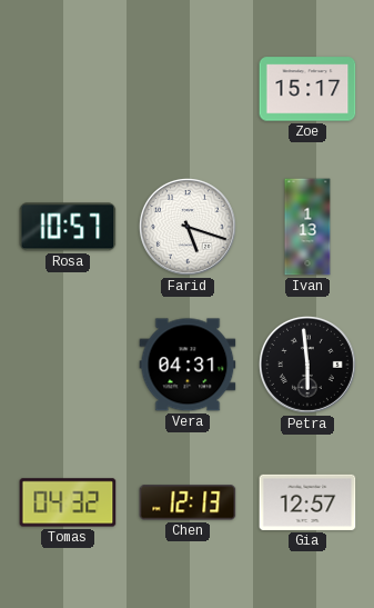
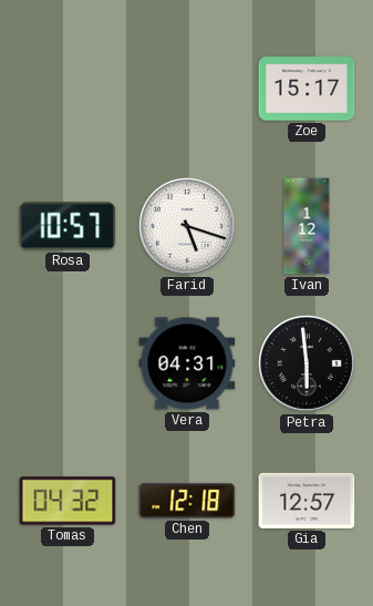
Ivan: 1:13 -> 1:12
Chen: 12:13 -> 12:18
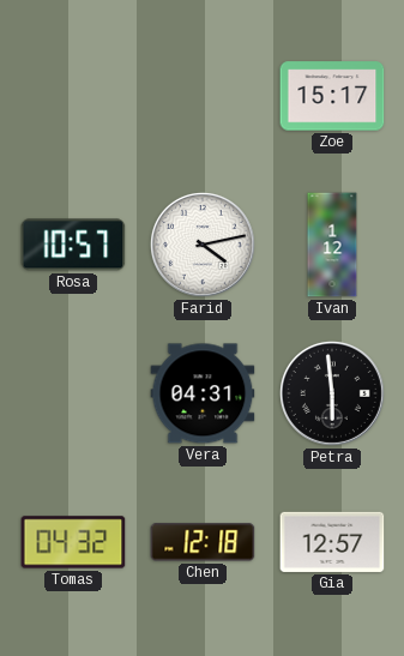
Farid: 5:18 -> 4:13
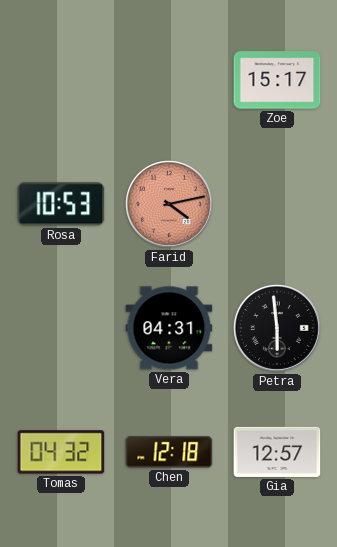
Rosa: 10:57 -> 10:53
Farid dial: white -> salmon
Ivan: 1:12 -> none
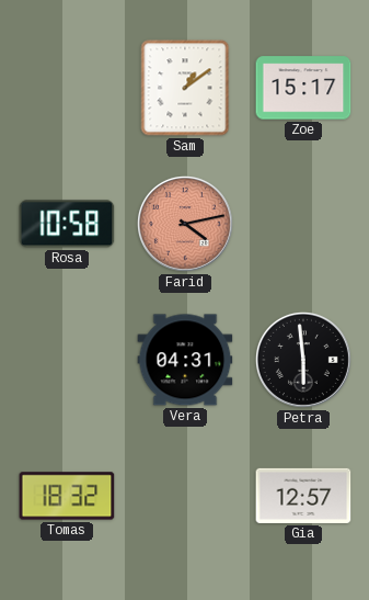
Sam: none -> 1:09
Rosa: 10:53 -> 10:58
Tomas: 04:32 -> 18:32
Chen: 12:18 -> none
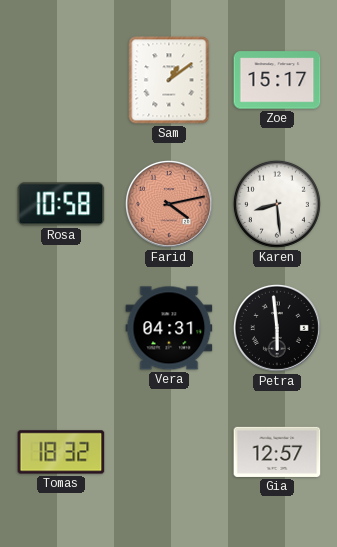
Karen: none -> 8:29
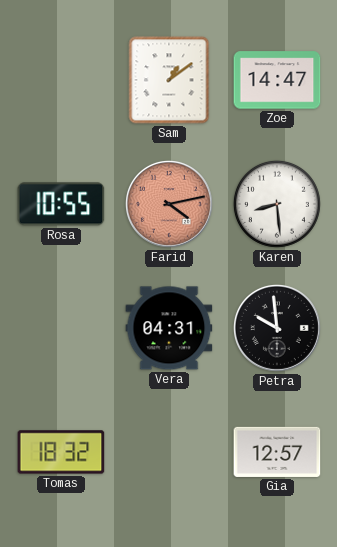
Zoe: 15:17 -> 14:47
Rosa: 10:58 -> 10:55
Petra: 5:59 -> 9:59
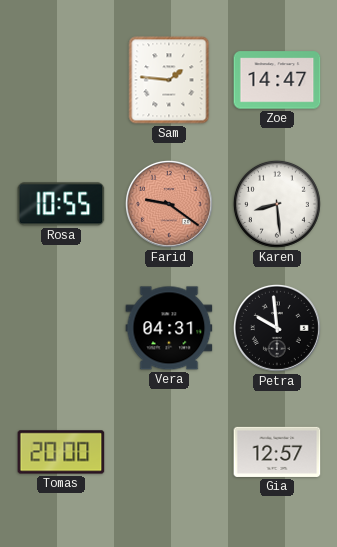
Sam: 1:09 -> 1:46
Farid: 4:13 -> 9:21
Tomas: 18:32 -> 20:00
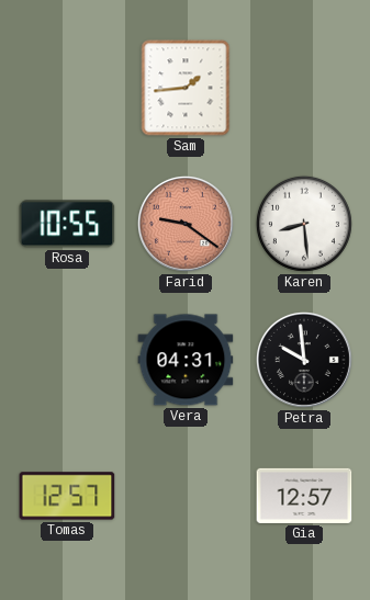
Sam: 1:46 -> 1:44
Zoe: 14:47 -> none
Tomas: 20:00 -> 12:57
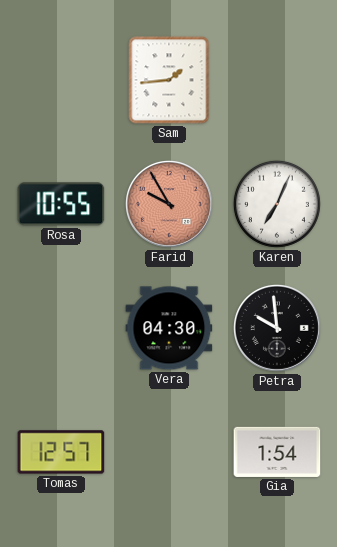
Farid: 9:21 -> 9:55
Karen: 8:29 -> 7:04
Vera: 04:31 -> 04:30
Gia: 12:57 -> 1:54
